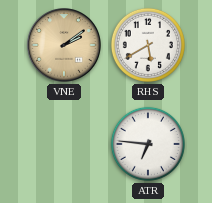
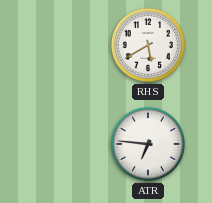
VNE: 2:09 -> none
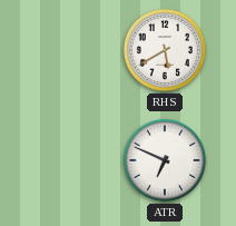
ATR: 6:46 -> 6:49
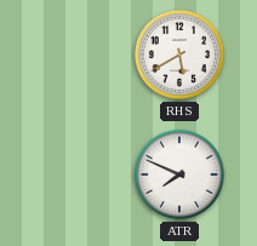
ATR: 6:49 -> 7:49
